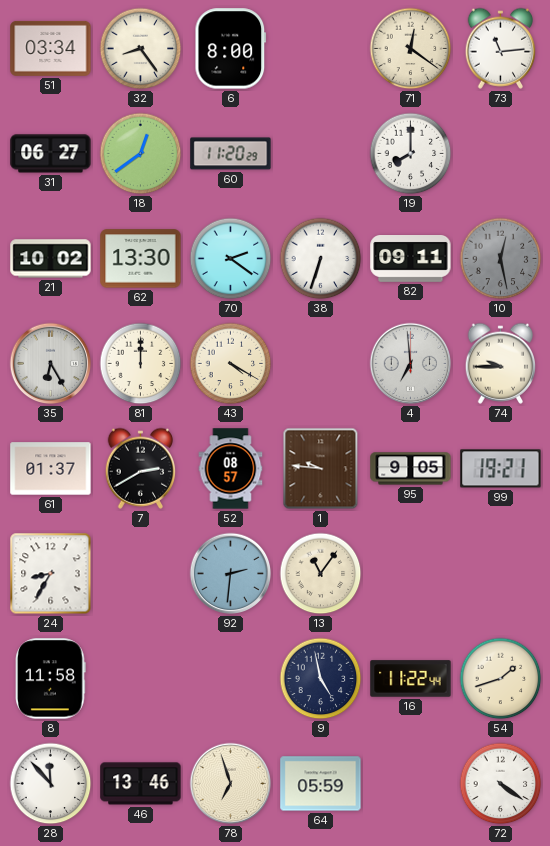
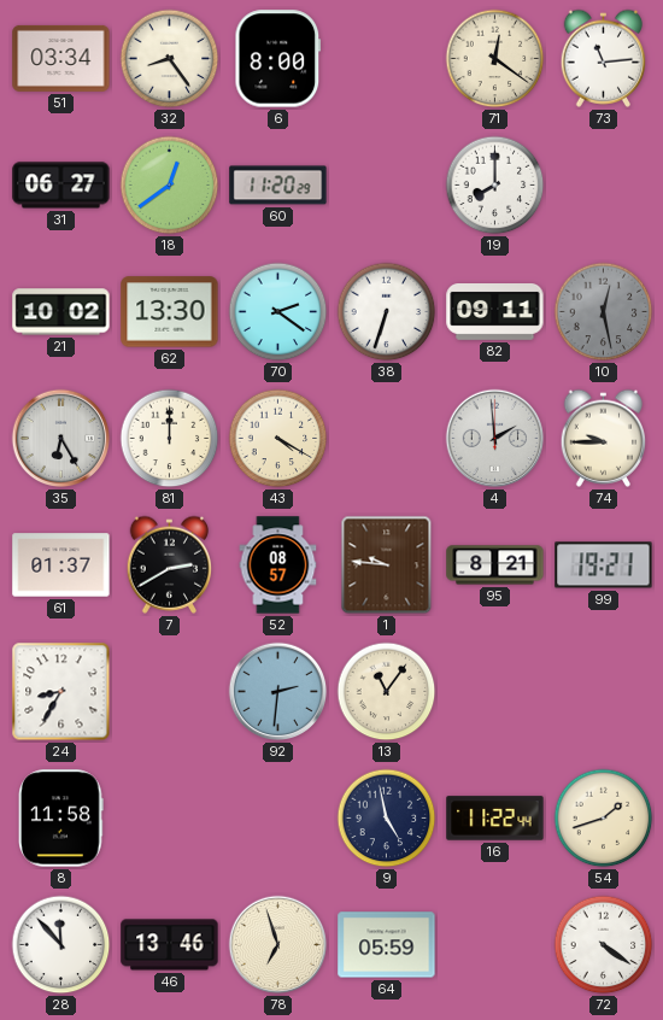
4: 6:59 -> 1:59
95: 9:05 -> 8:21
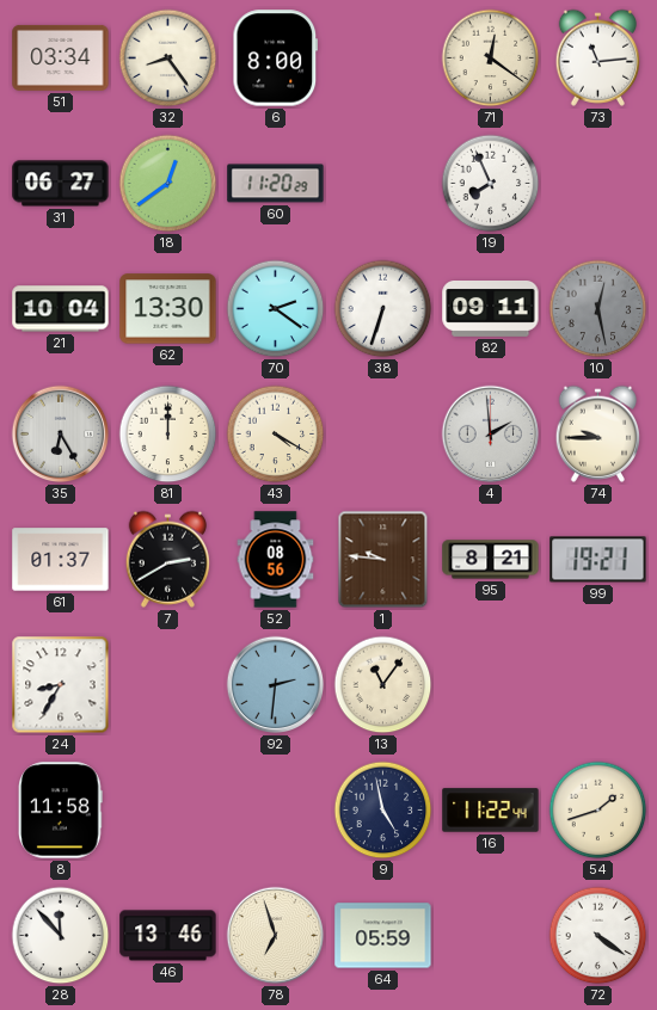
19: 8:00 -> 7:56
21: 10:02 -> 10:04
52: 08:57 -> 08:56
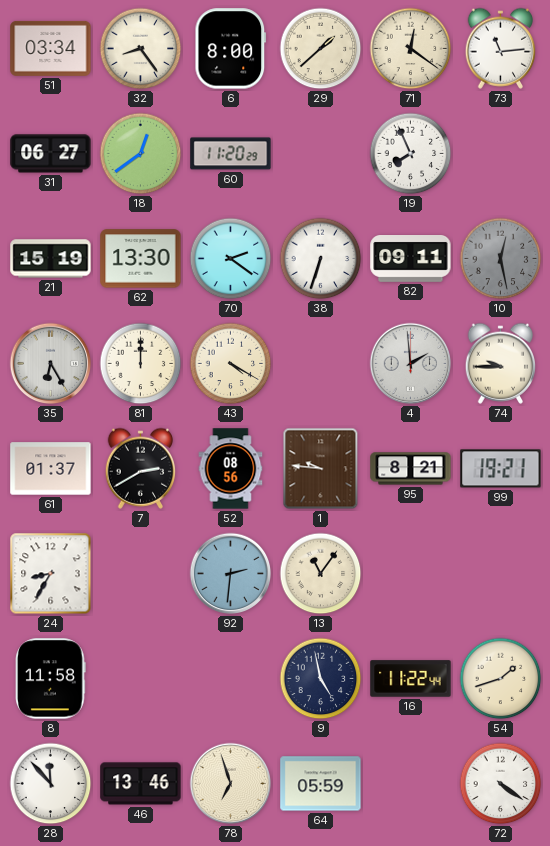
29: none -> 1:38
21: 10:04 -> 15:19
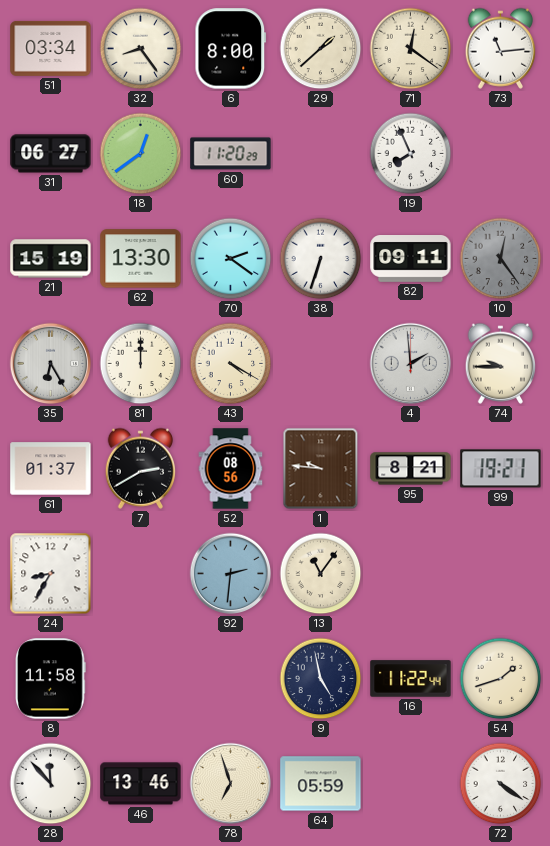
10: 12:28 -> 12:24
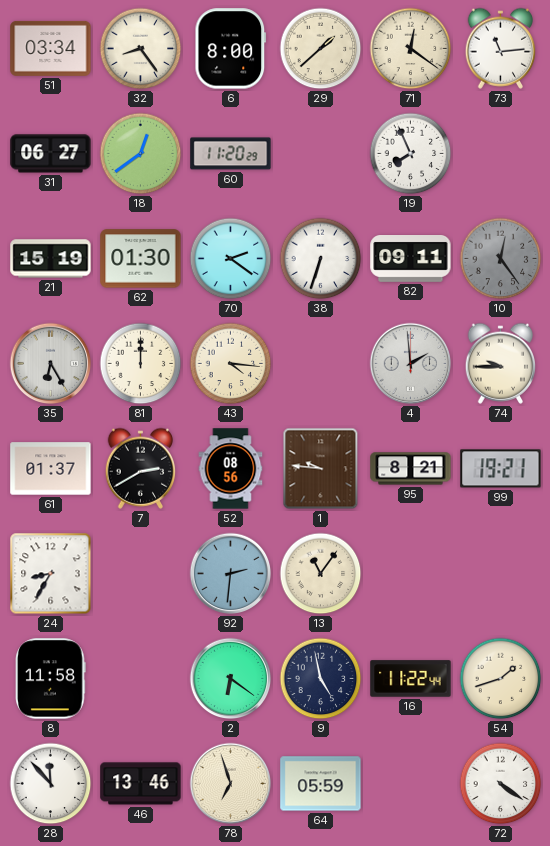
62: 13:30 -> 01:30
43: 4:20 -> 4:16
2: none -> 6:21
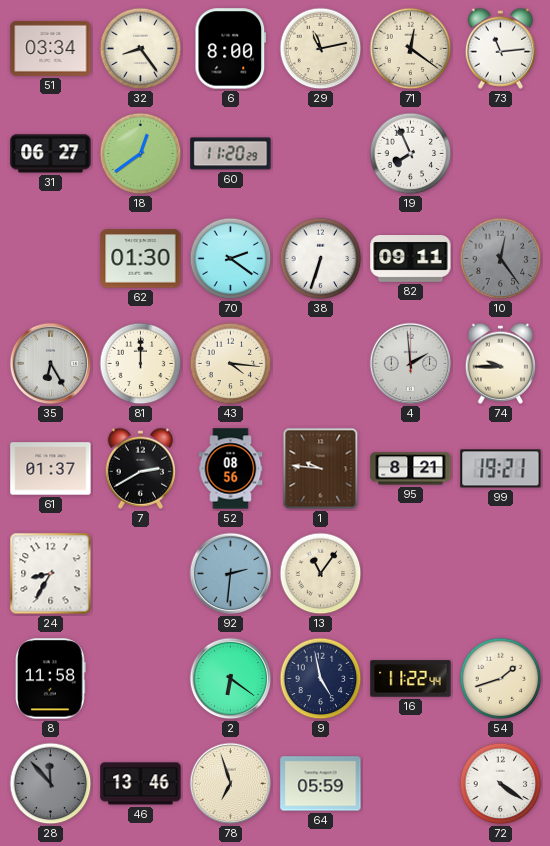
29: 1:38 -> 11:13
21: 15:19 -> none
28 dial: white -> grey
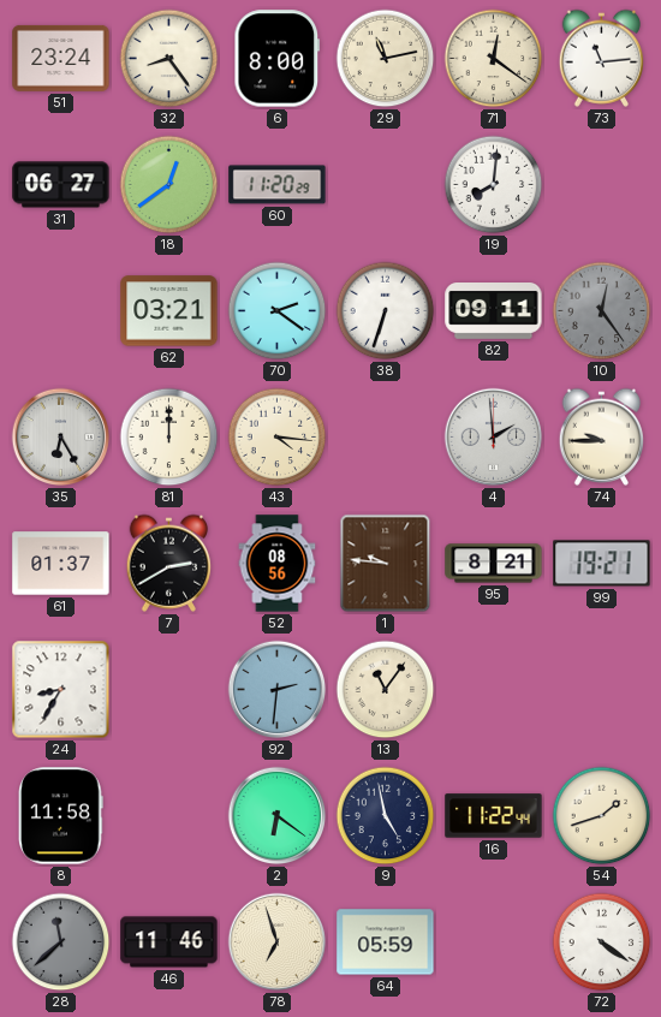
51: 03:34 -> 23:24
19: 7:56 -> 8:01
62: 01:30 -> 03:21
28: 11:53 -> 11:38
46: 13:46 -> 11:46
